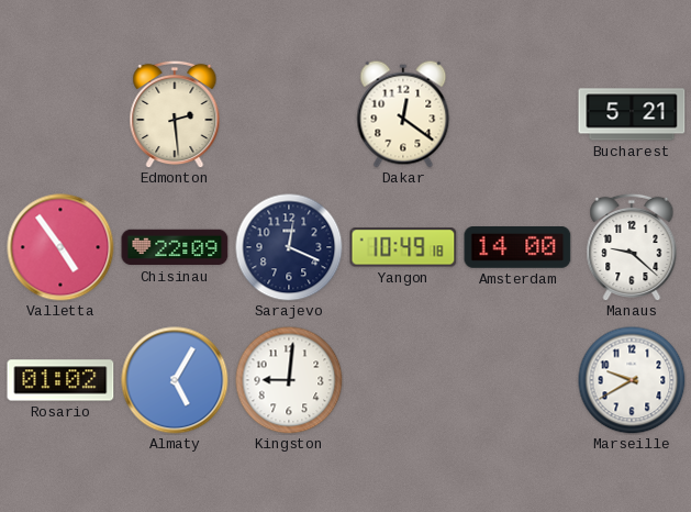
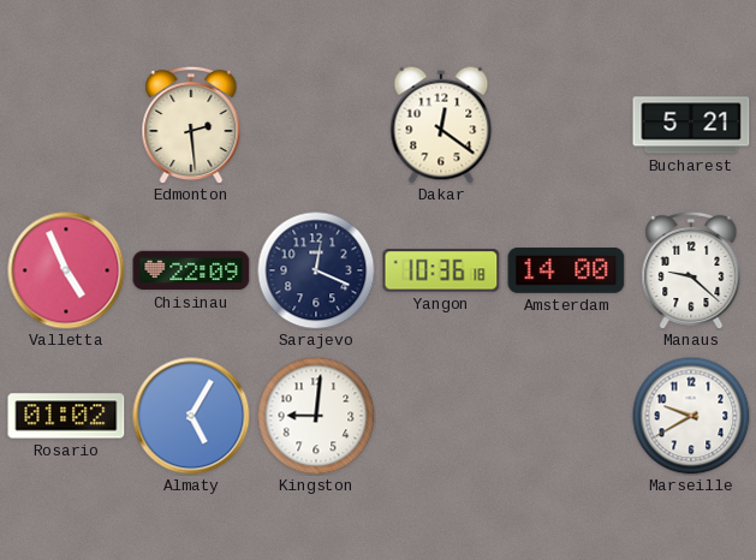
Valletta: 4:54 -> 4:56
Yangon: 10:49 -> 10:36
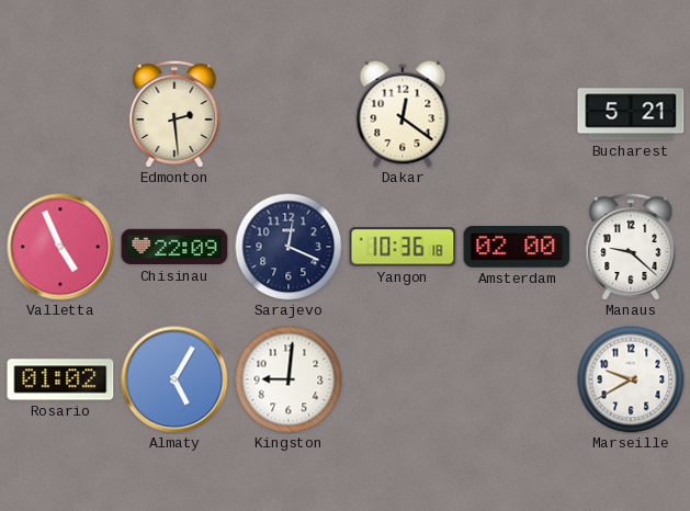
Amsterdam: 14:00 -> 02:00
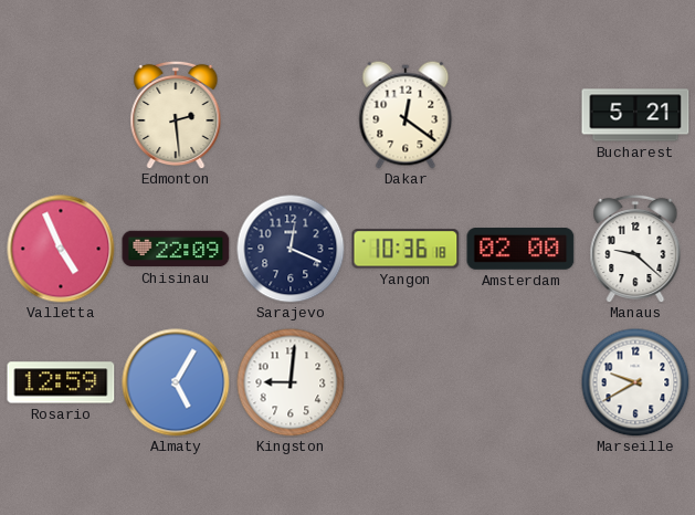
Rosario: 01:02 -> 12:59
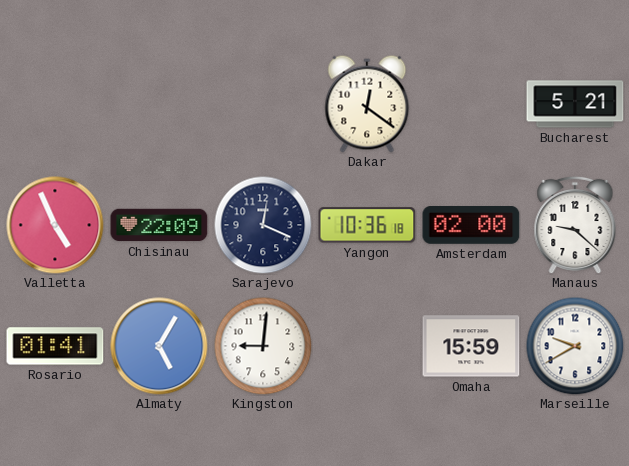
Edmonton: 2:29 -> none
Rosario: 12:59 -> 01:41
Omaha: none -> 15:59
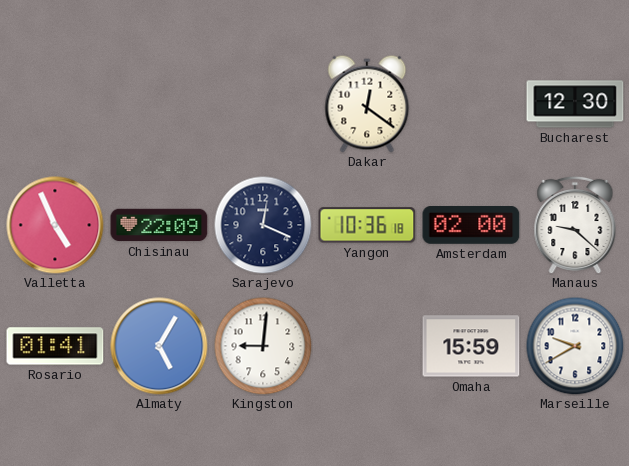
Bucharest: 5:21 -> 12:30
